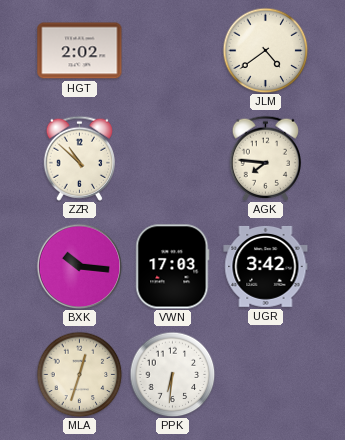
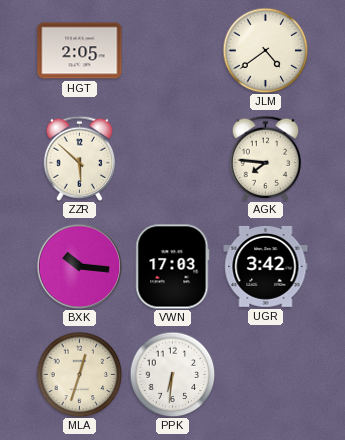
HGT: 2:02 -> 2:05
ZZR: 10:52 -> 5:52
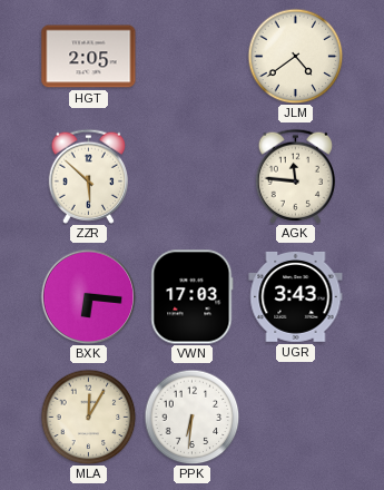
AGK: 7:46 -> 11:46
BXK: 10:16 -> 6:16
UGR: 3:42 -> 3:43
MLA: 12:33 -> 12:05
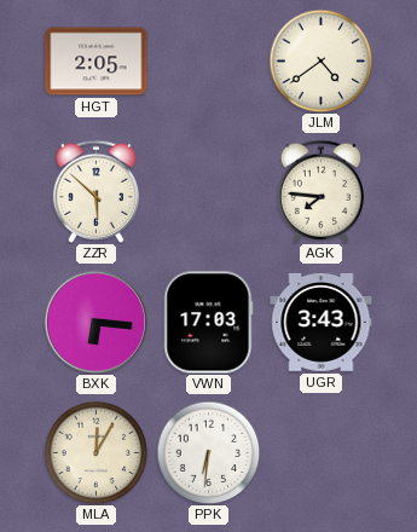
AGK: 11:46 -> 7:46
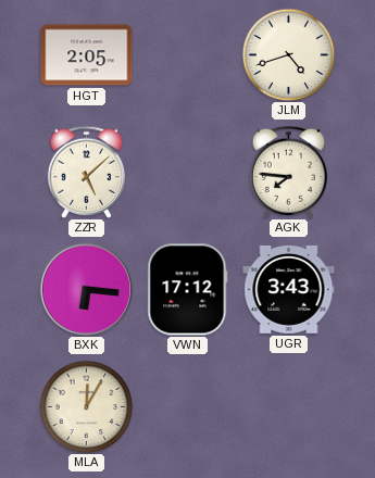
JLM: 4:39 -> 4:42
ZZR: 5:52 -> 5:08
VWN: 17:03 -> 17:12
PPK: 6:31 -> none
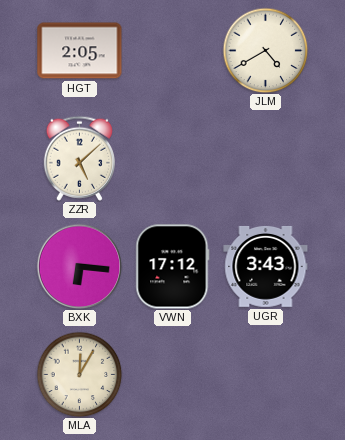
JLM: 4:42 -> 4:40
AGK: 7:46 -> none
